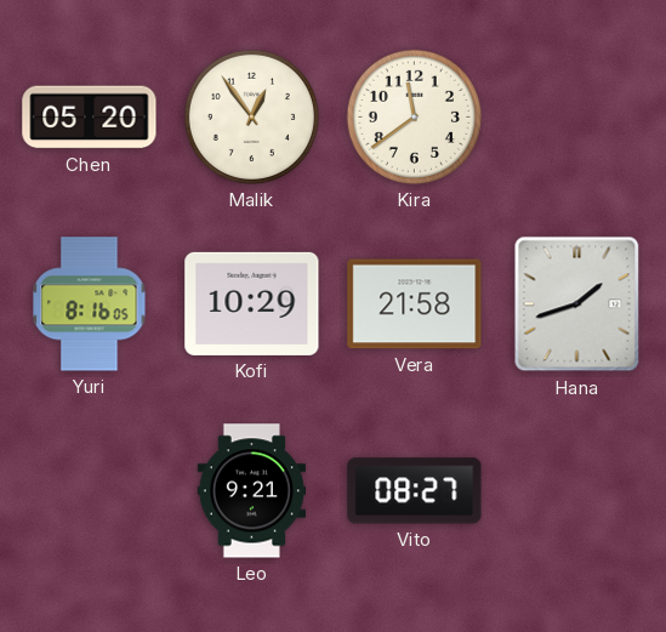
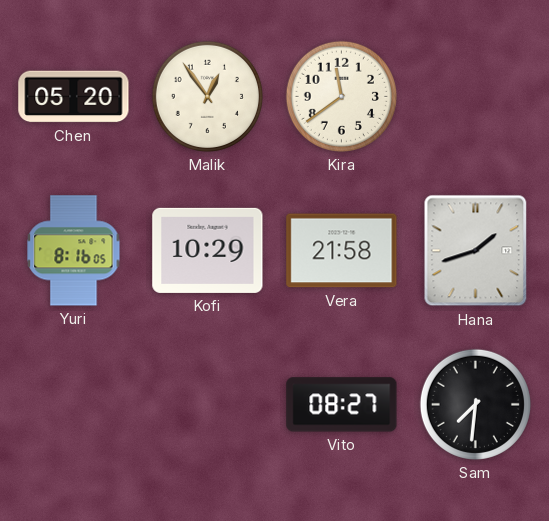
Leo: 9:21 -> none
Sam: none -> 7:31
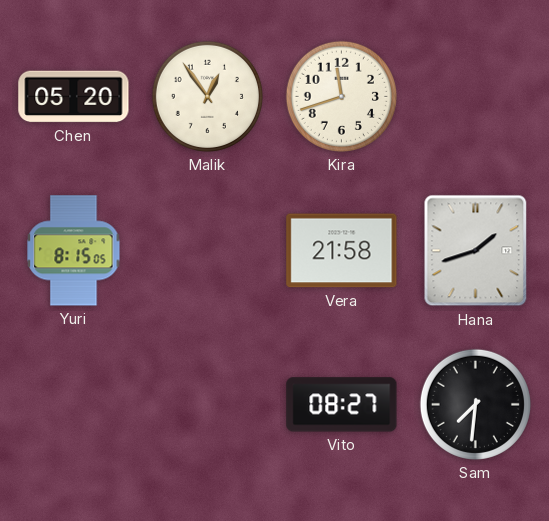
Kira: 11:39 -> 11:42
Yuri: 8:16 -> 8:15
Kofi: 10:29 -> none
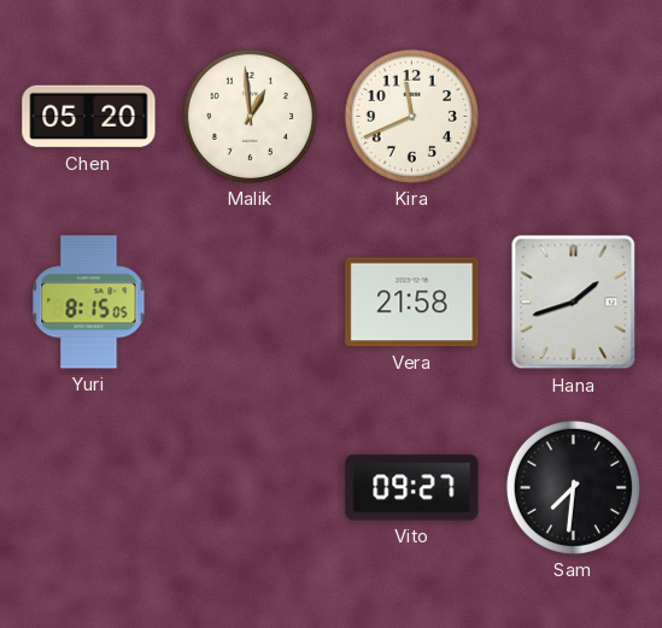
Malik: 12:54 -> 12:59
Kira: 11:42 -> 11:41
Vito: 08:27 -> 09:27
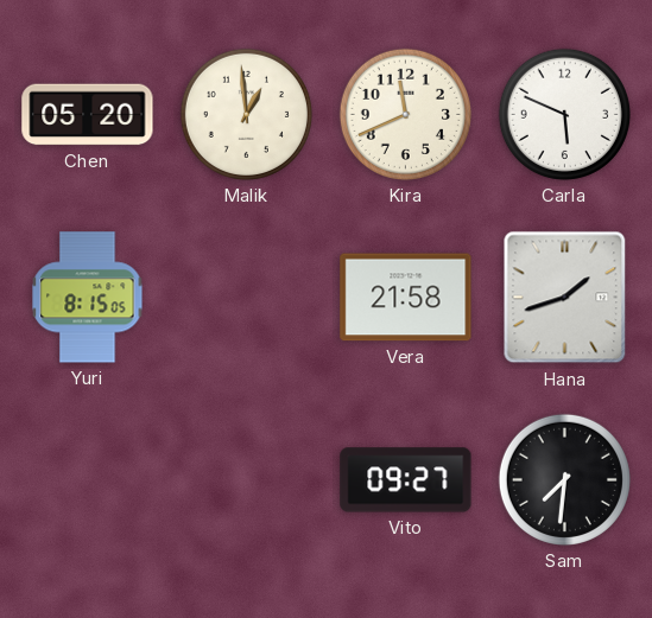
Carla: none -> 5:49
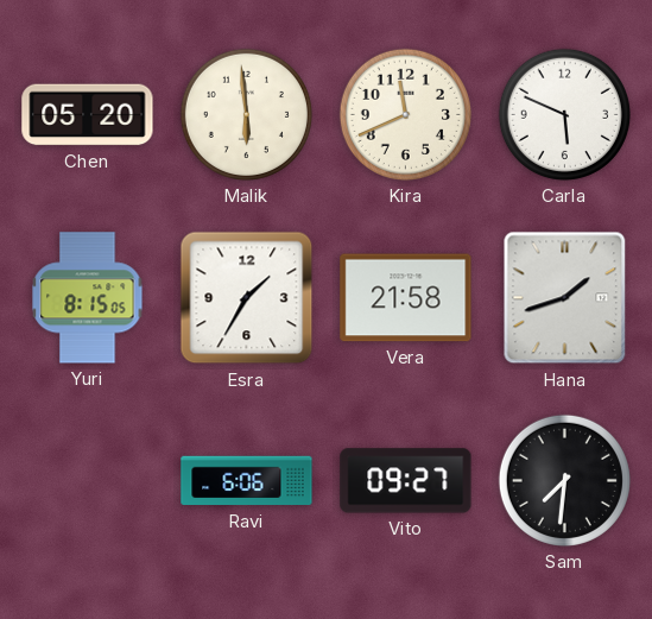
Malik: 12:59 -> 5:59
Esra: none -> 1:35
Ravi: none -> 6:06
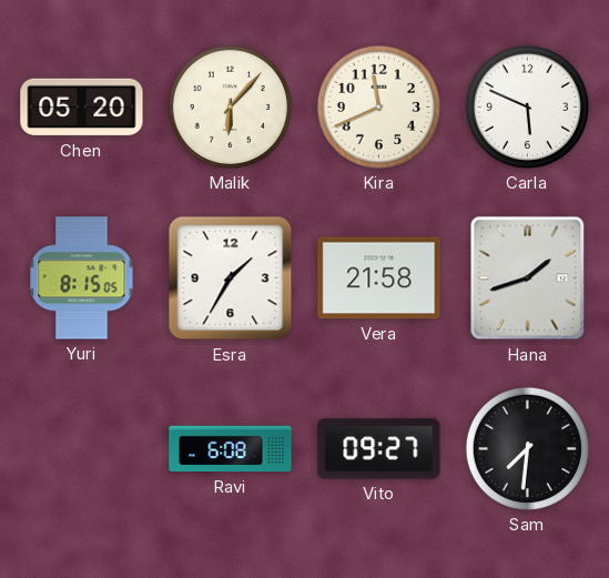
Malik: 5:59 -> 6:07
Ravi: 6:06 -> 6:08
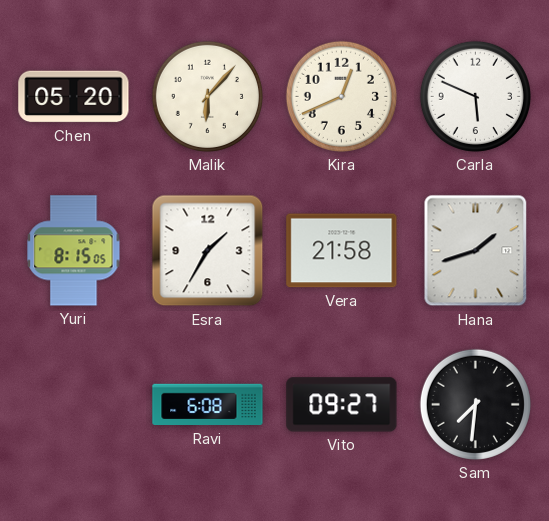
Kira: 11:41 -> 12:41
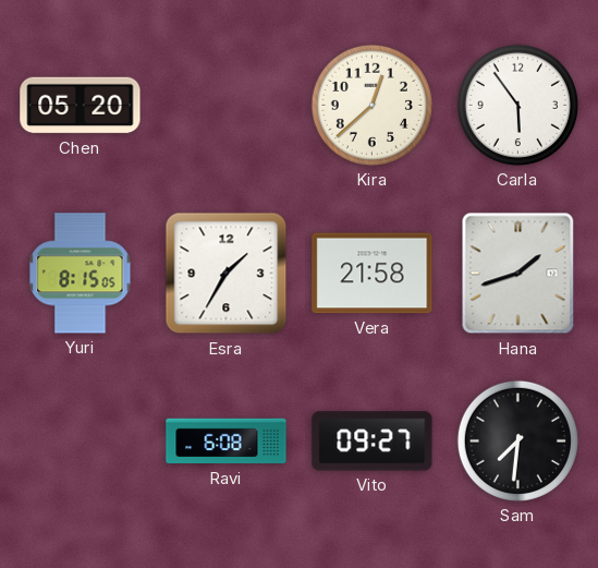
Malik: 6:07 -> none
Kira: 12:41 -> 12:38
Carla: 5:49 -> 5:54
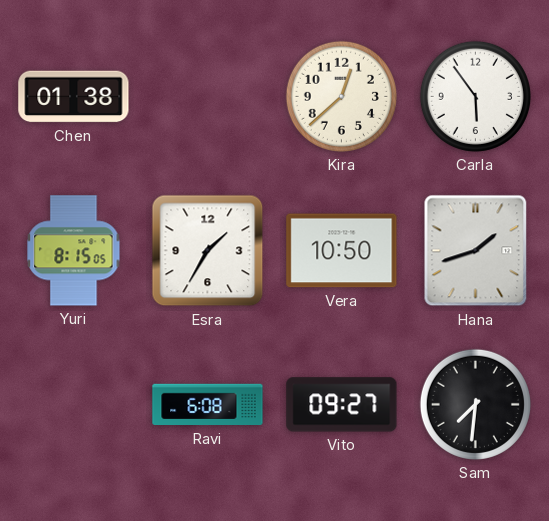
Chen: 05:20 -> 01:38
Vera: 21:58 -> 10:50
